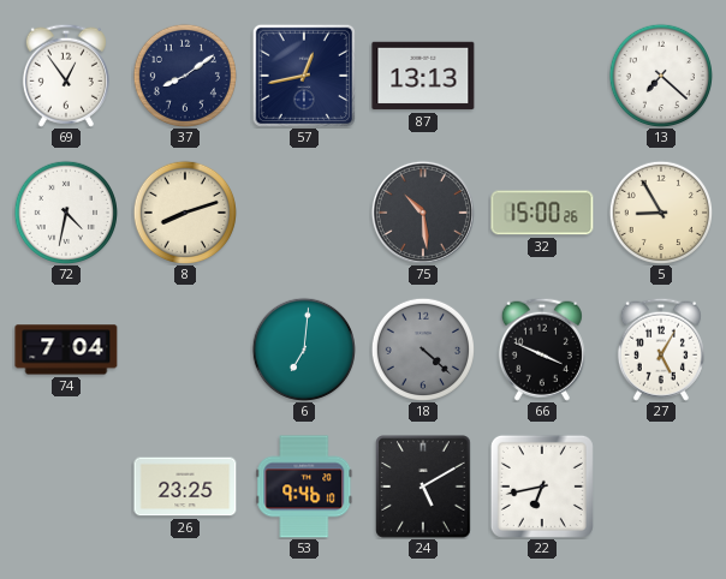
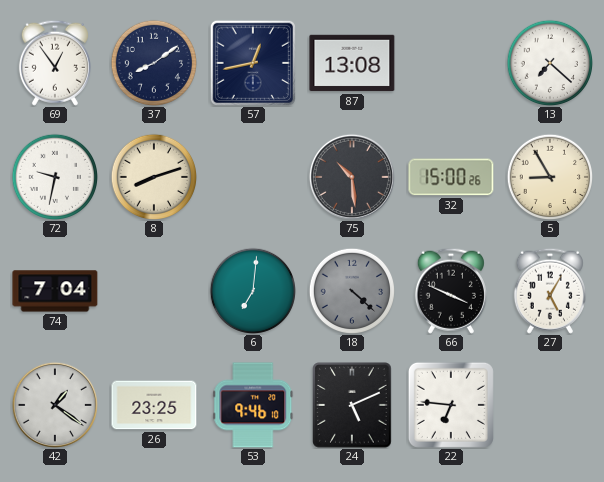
87: 13:13 -> 13:08
72: 4:32 -> 9:32
42: none -> 1:21
24: 5:10 -> 5:11
22: 6:43 -> 6:46
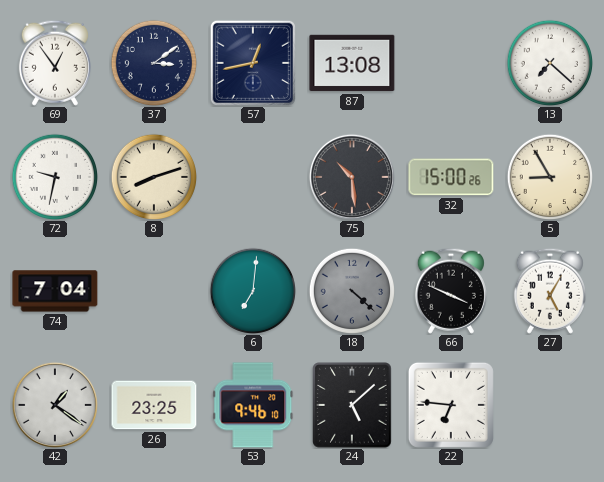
37: 8:09 -> 3:09
24: 5:11 -> 5:08
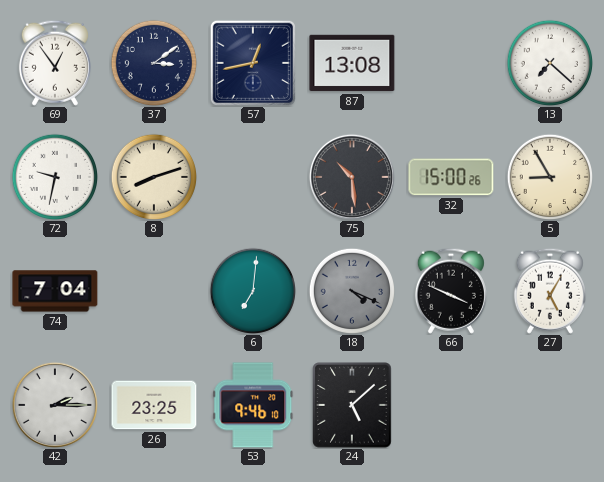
18: 4:22 -> 4:19
42: 1:21 -> 2:15
22: 6:46 -> none
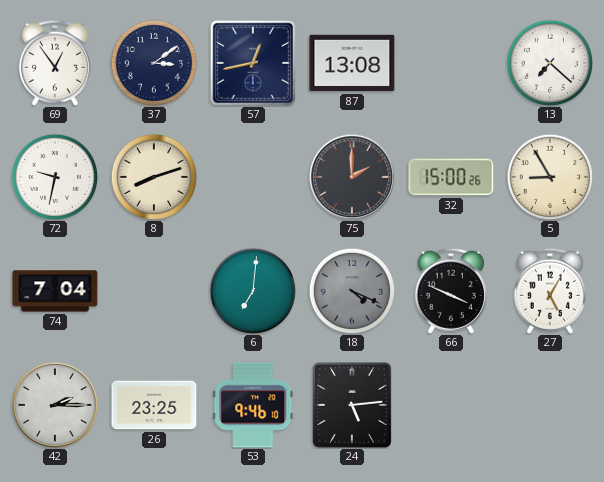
75: 10:29 -> 2:00
24: 5:08 -> 5:14
